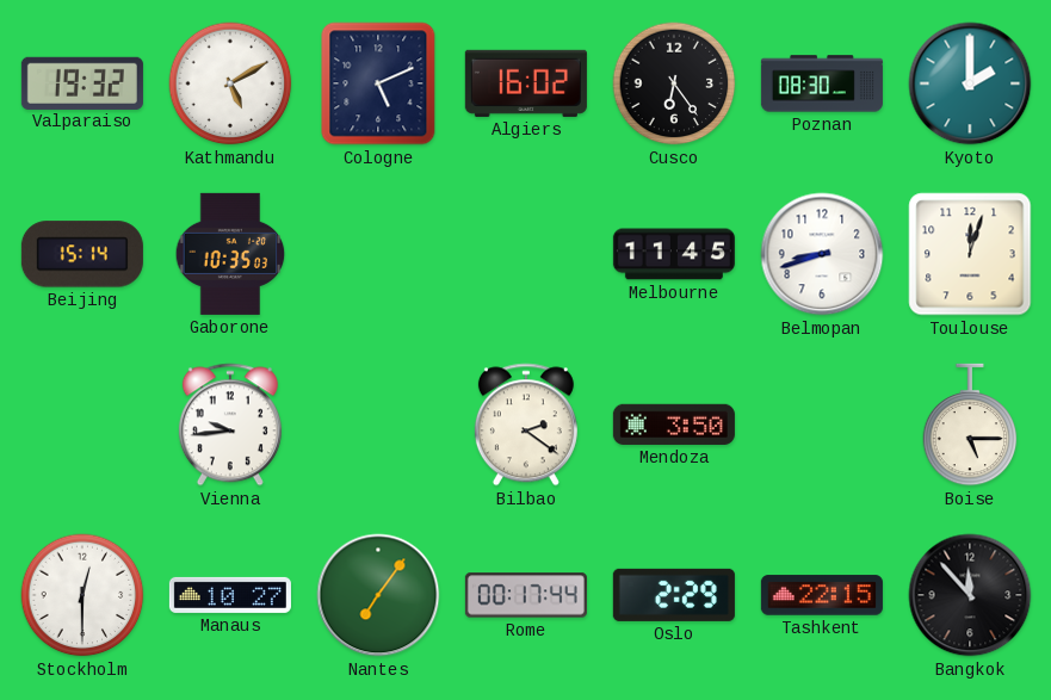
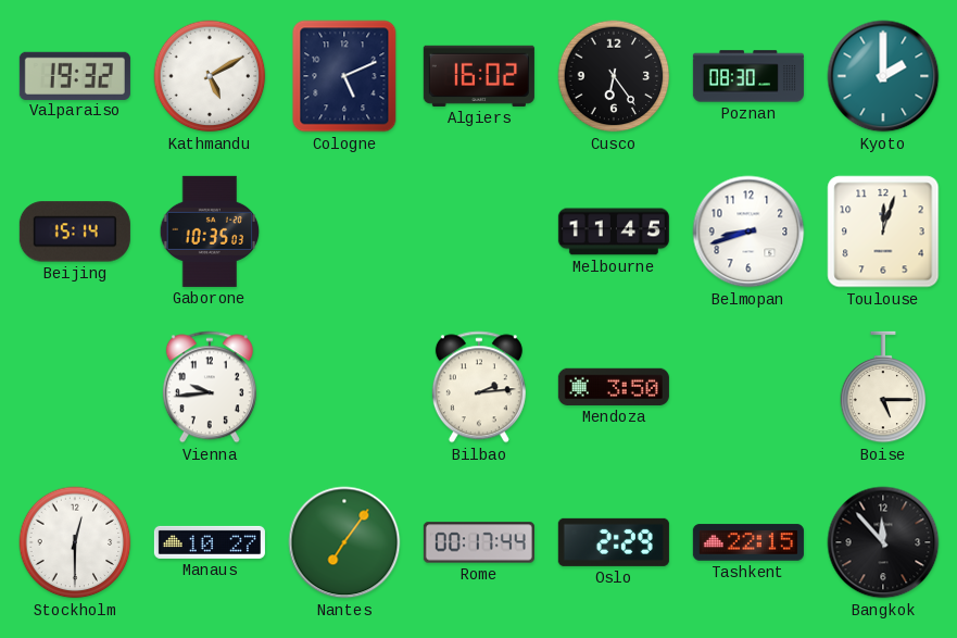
Bilbao: 2:21 -> 2:14
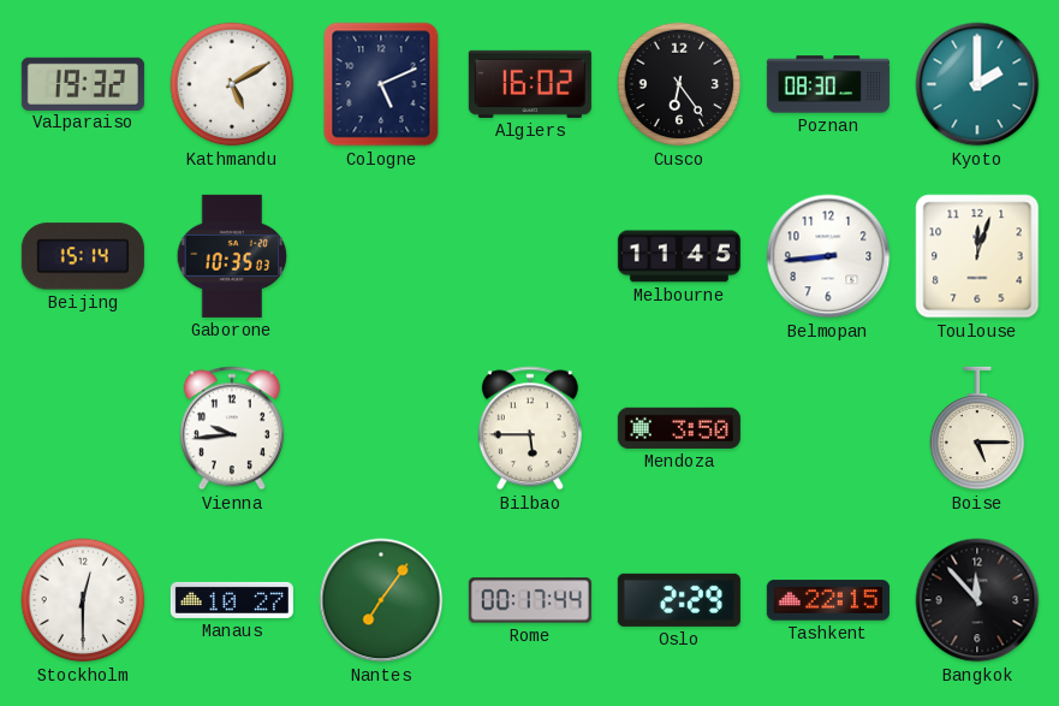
Belmopan: 8:42 -> 8:44
Bilbao: 2:14 -> 5:45
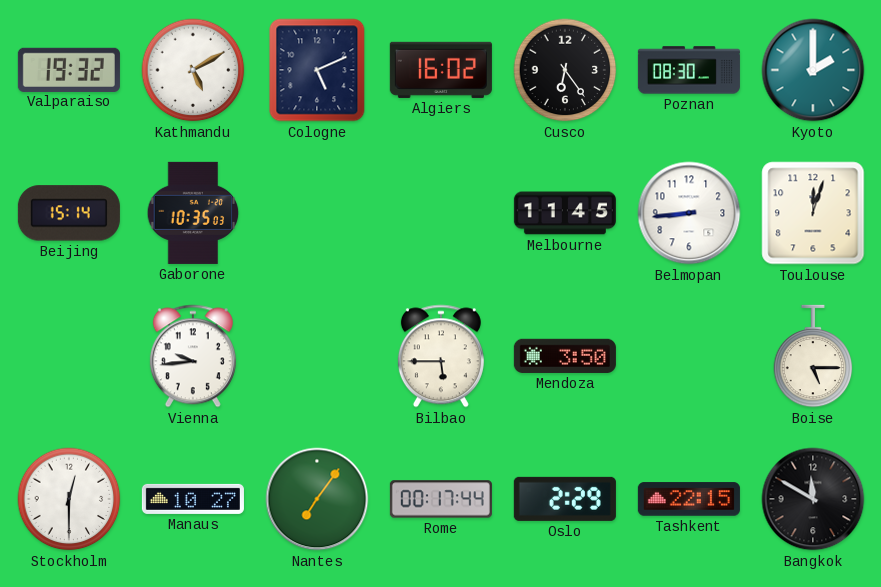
Bangkok: 11:53 -> 11:50
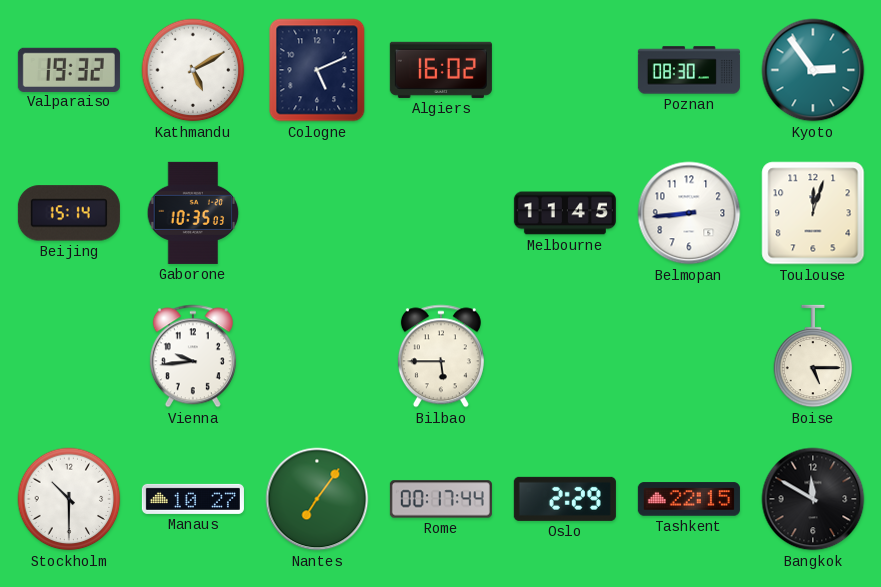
Cusco: 6:24 -> none
Kyoto: 2:00 -> 2:54
Mendoza: 3:50 -> none
Stockholm: 12:30 -> 10:30
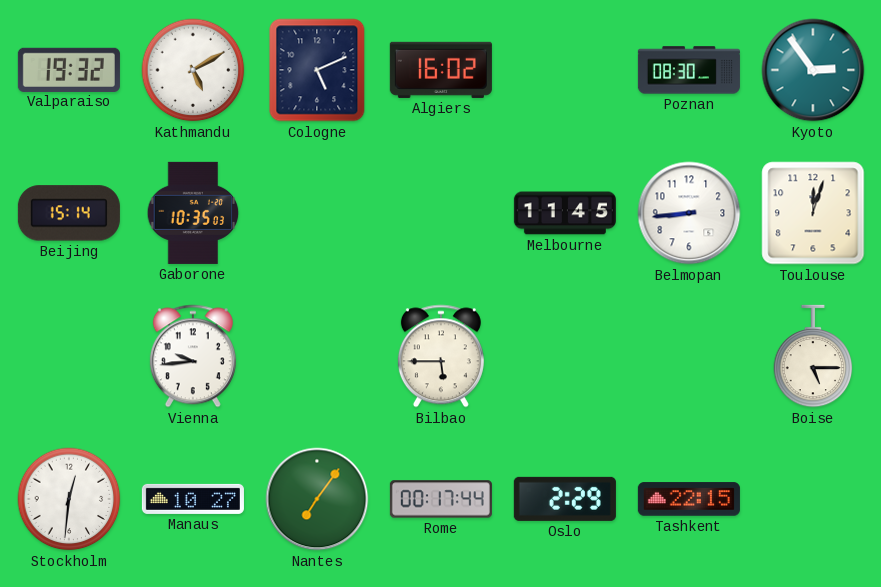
Stockholm: 10:30 -> 12:31
Bangkok: 11:50 -> none
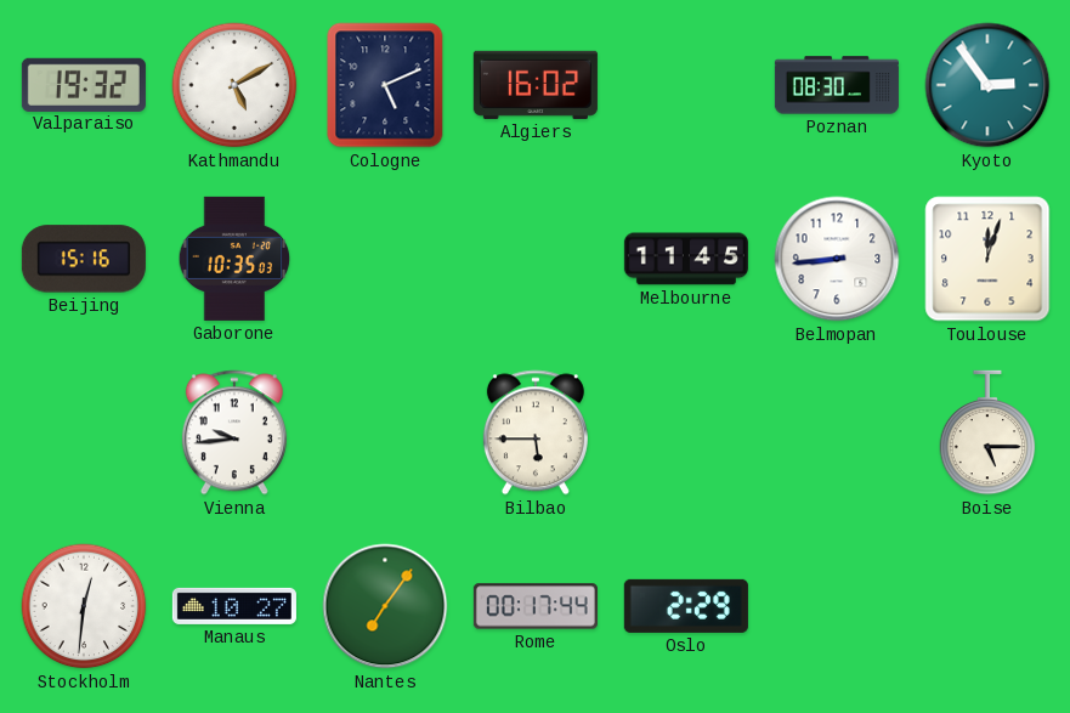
Beijing: 15:14 -> 15:16
Tashkent: 22:15 -> none
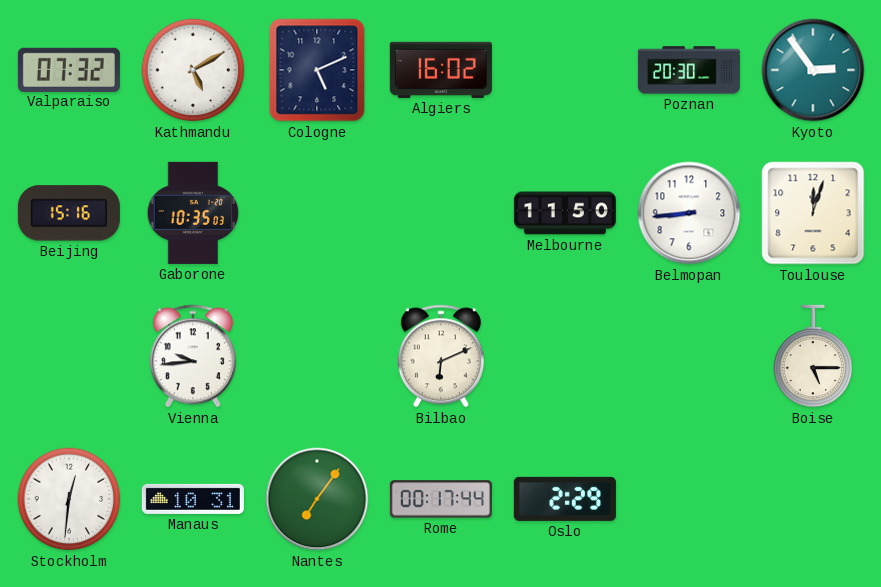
Valparaiso: 19:32 -> 07:32
Poznan: 08:30 -> 20:30
Melbourne: 11:45 -> 11:50
Bilbao: 5:45 -> 6:11
Manaus: 10:27 -> 10:31
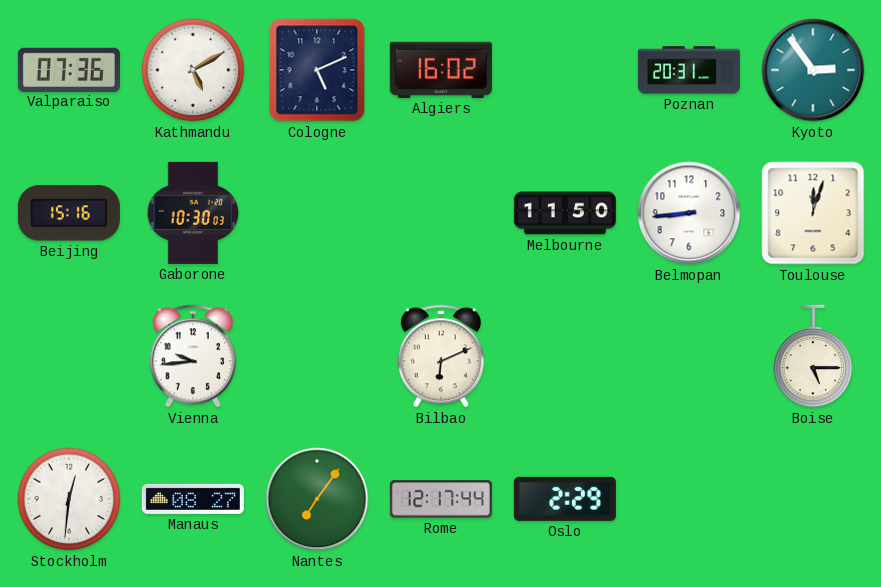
Valparaiso: 07:32 -> 07:36
Poznan: 20:30 -> 20:31
Gaborone: 10:35 -> 10:30
Manaus: 10:31 -> 08:27
Rome: 00:17 -> 12:17
